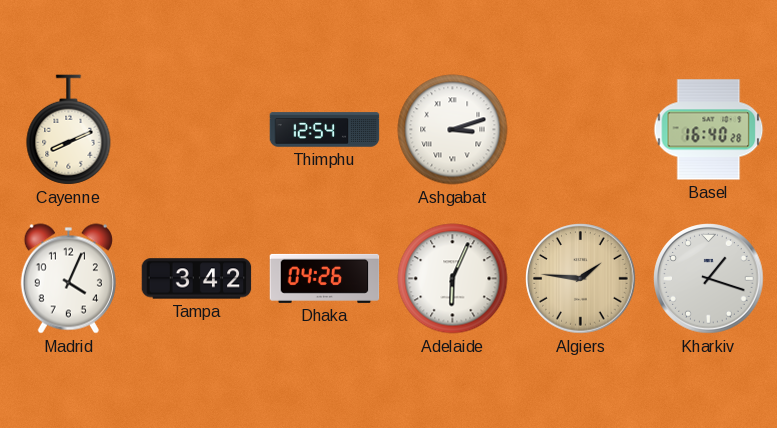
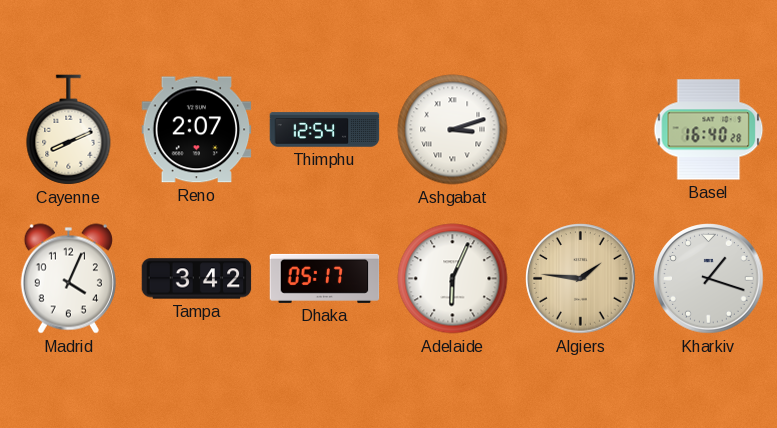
Reno: none -> 2:07
Dhaka: 04:26 -> 05:17
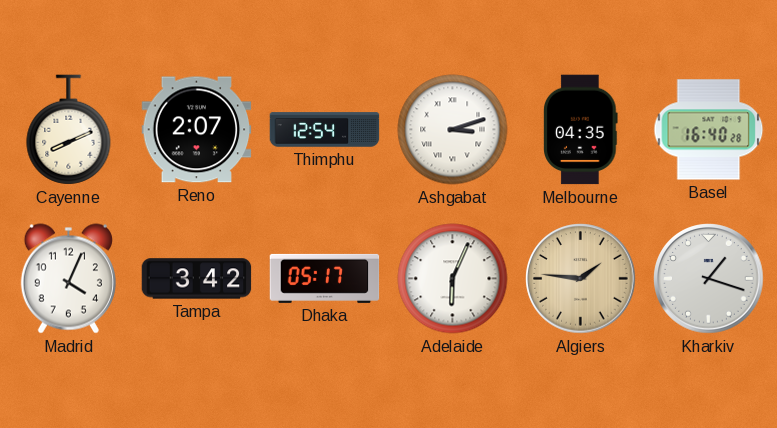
Melbourne: none -> 04:35
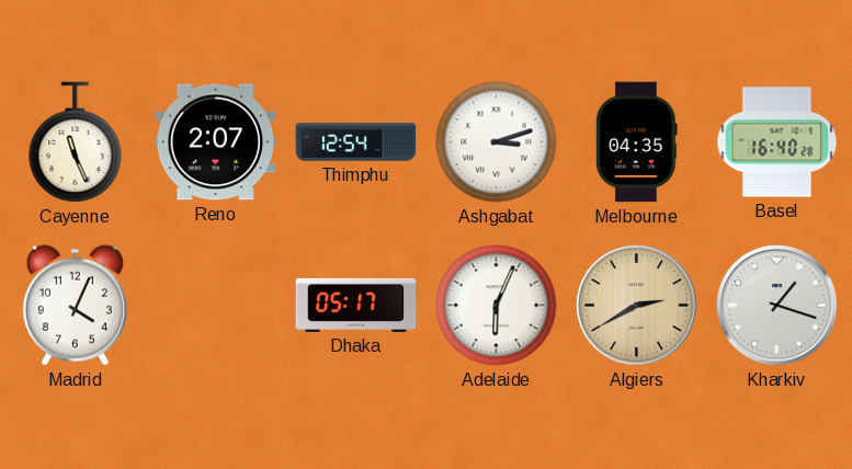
Cayenne: 8:11 -> 11:26
Tampa: 3:42 -> none
Algiers: 1:46 -> 2:40
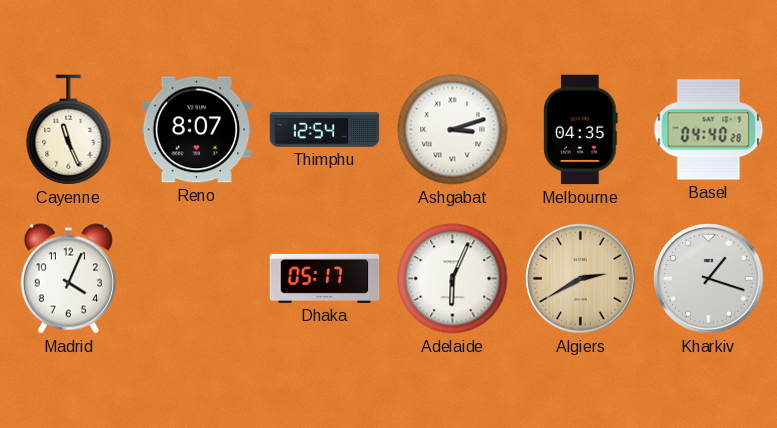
Reno: 2:07 -> 8:07
Basel: 16:40 -> 04:40
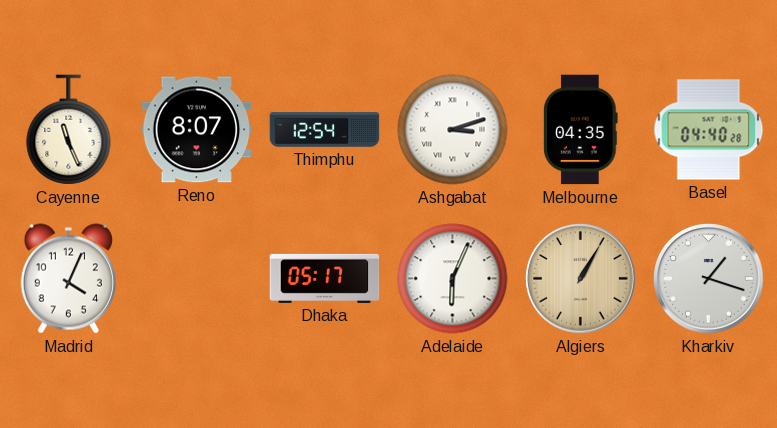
Algiers: 2:40 -> 1:05
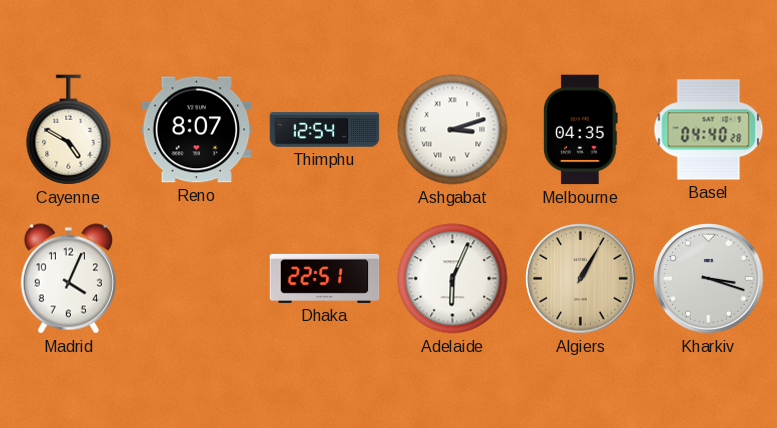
Cayenne: 11:26 -> 4:50
Dhaka: 05:17 -> 22:51
Kharkiv: 1:18 -> 3:18
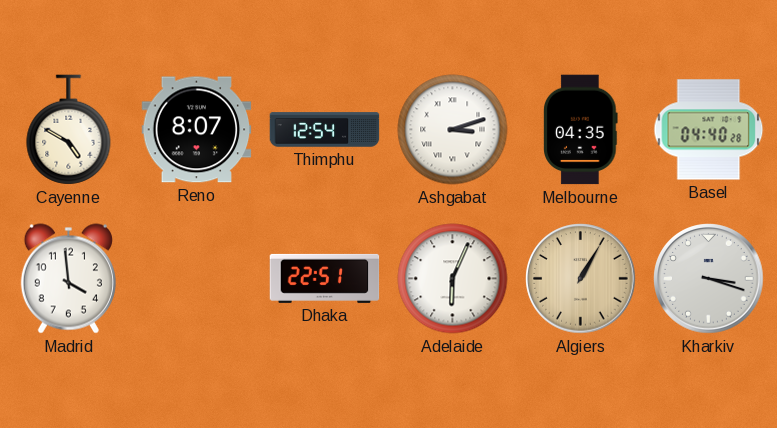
Madrid: 4:04 -> 3:59
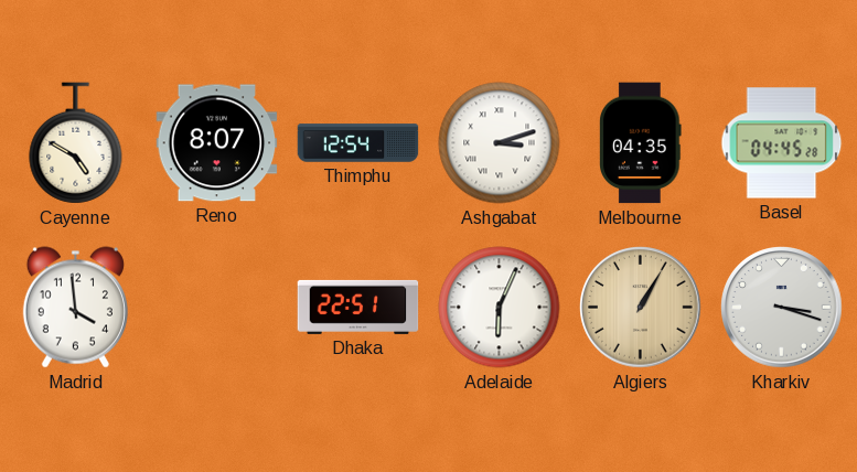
Basel: 04:40 -> 04:45
